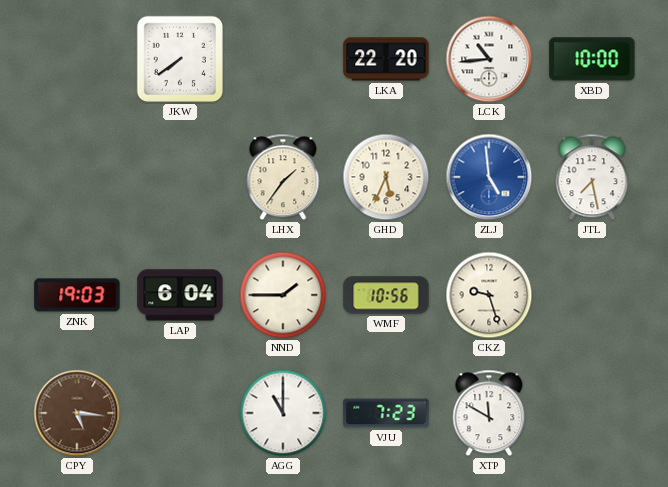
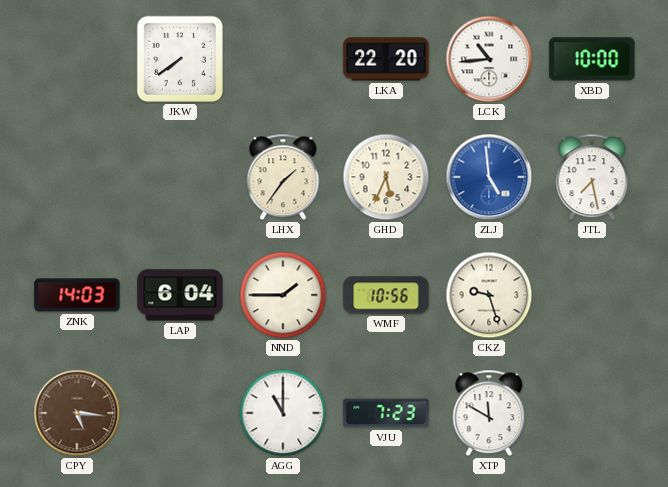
ZNK: 19:03 -> 14:03
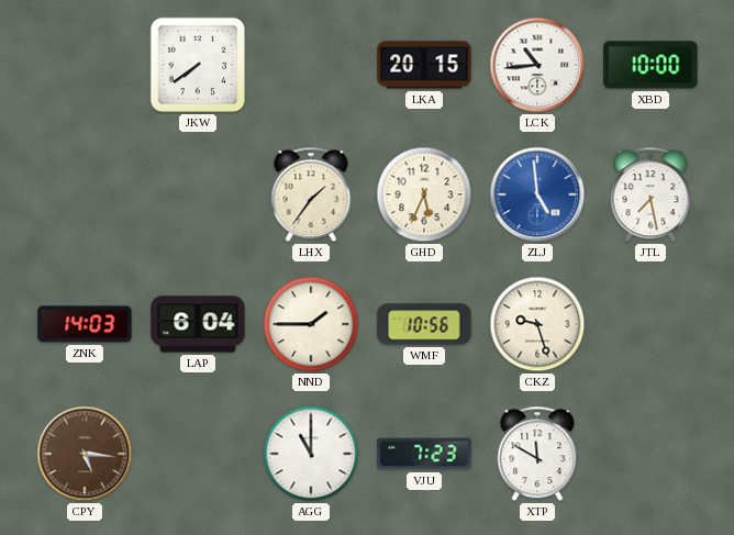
LKA: 22:20 -> 20:15
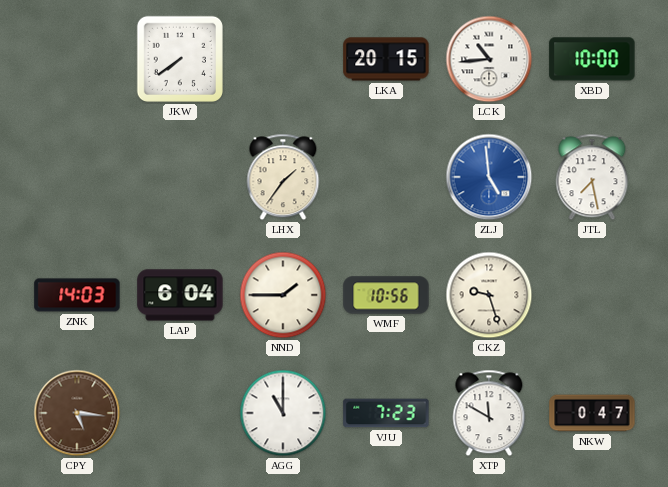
GHD: 5:34 -> none
NKW: none -> 0:47
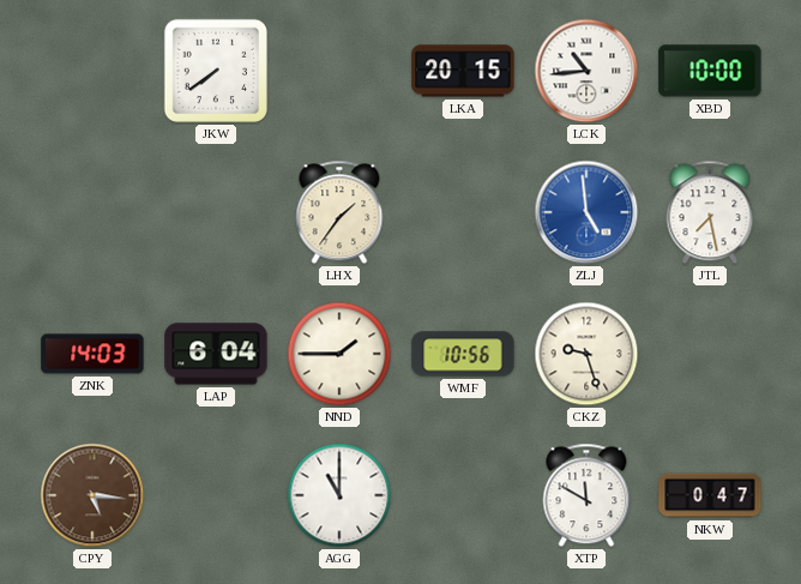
VJU: 7:23 -> none
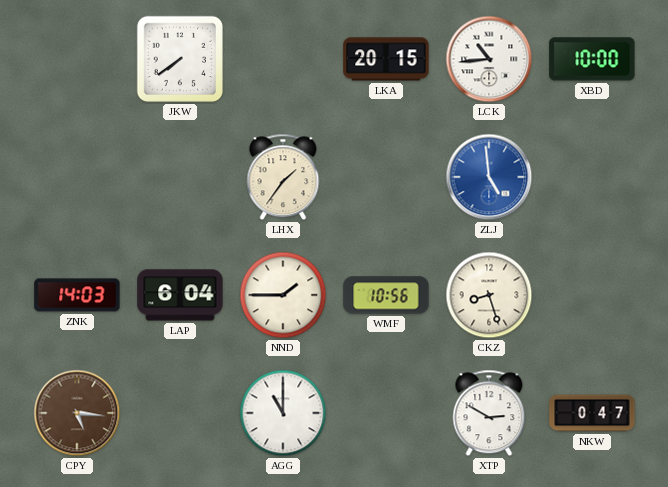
JTL: 7:28 -> none
CKZ: 9:27 -> 8:27
XTP: 11:50 -> 2:50
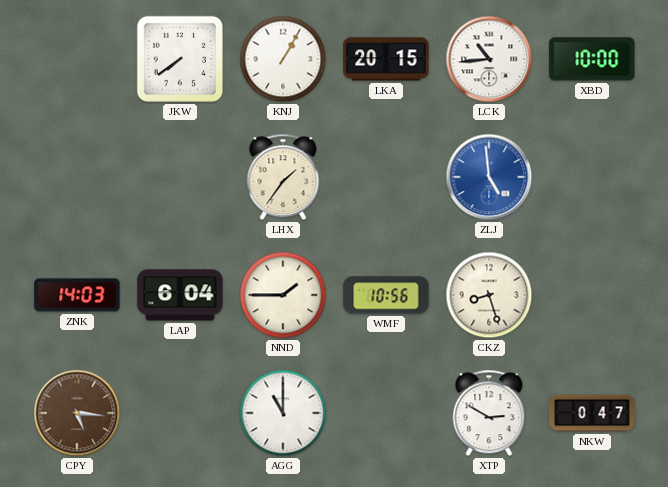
KNJ: none -> 1:05
